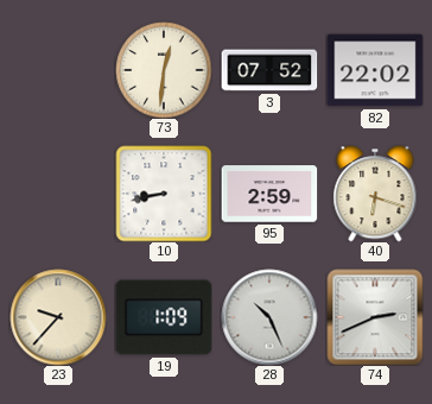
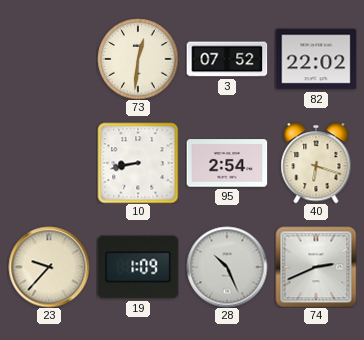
95: 2:59 -> 2:54
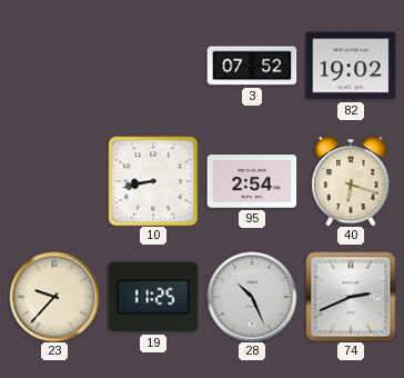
73: 12:31 -> none
82: 22:02 -> 19:02
19: 1:09 -> 11:25
